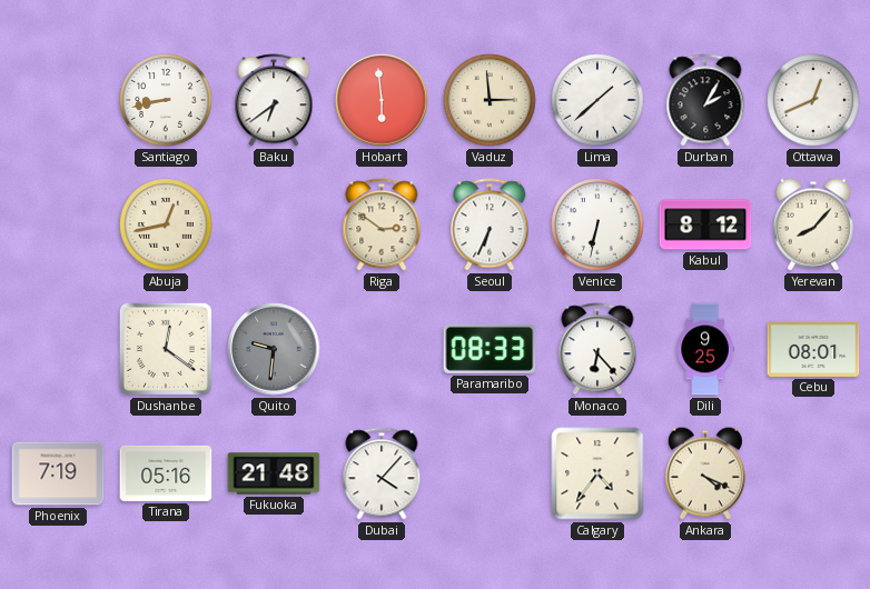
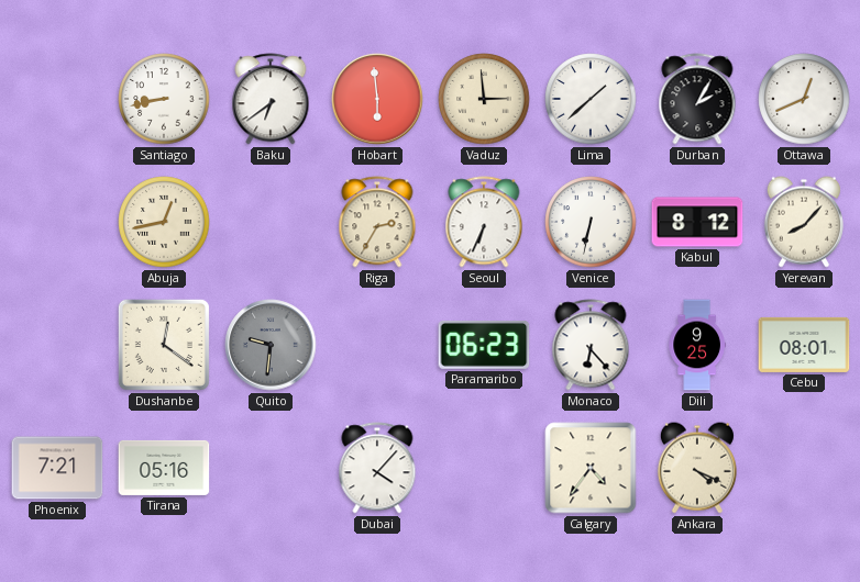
Riga: 2:51 -> 2:35
Paramaribo: 08:33 -> 06:23
Phoenix: 7:19 -> 7:21
Fukuoka: 21:48 -> none
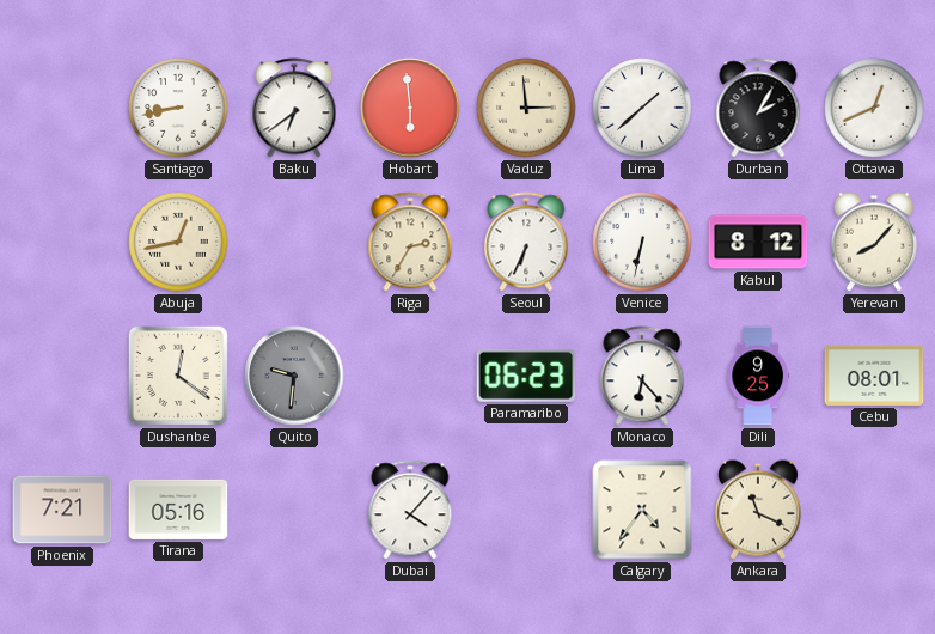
Ankara: 4:19 -> 11:19
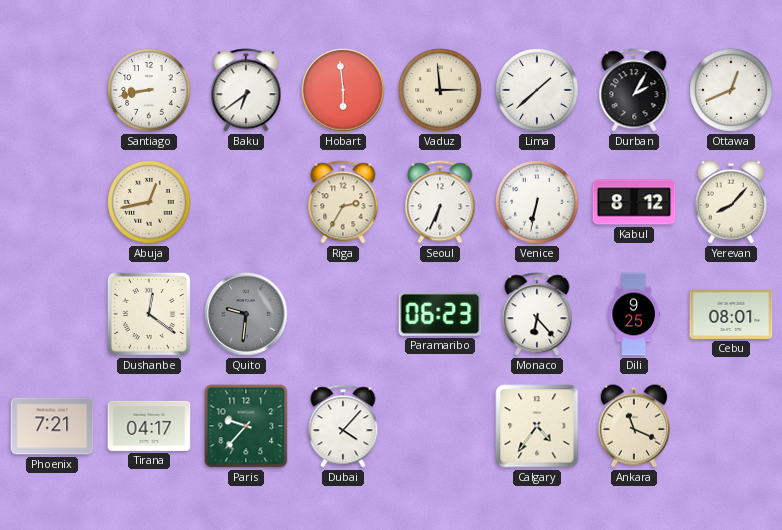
Tirana: 05:16 -> 04:17
Paris: none -> 9:37
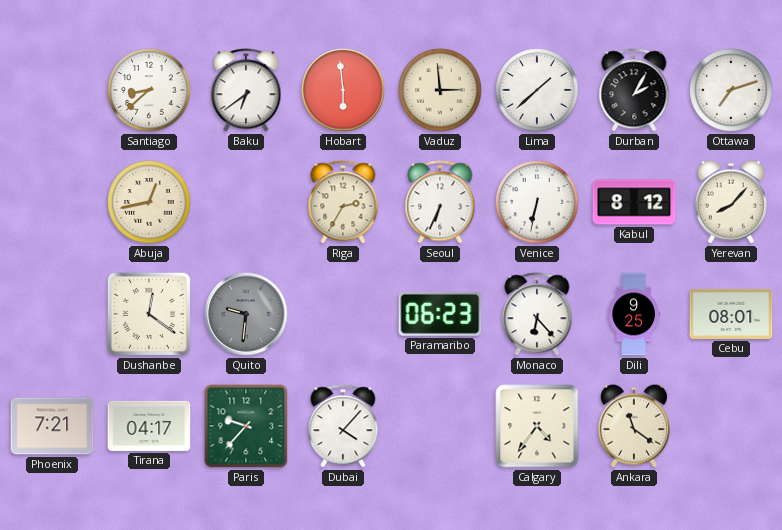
Santiago: 8:43 -> 8:38
Ottawa: 12:41 -> 7:12
Ankara: 11:19 -> 11:21
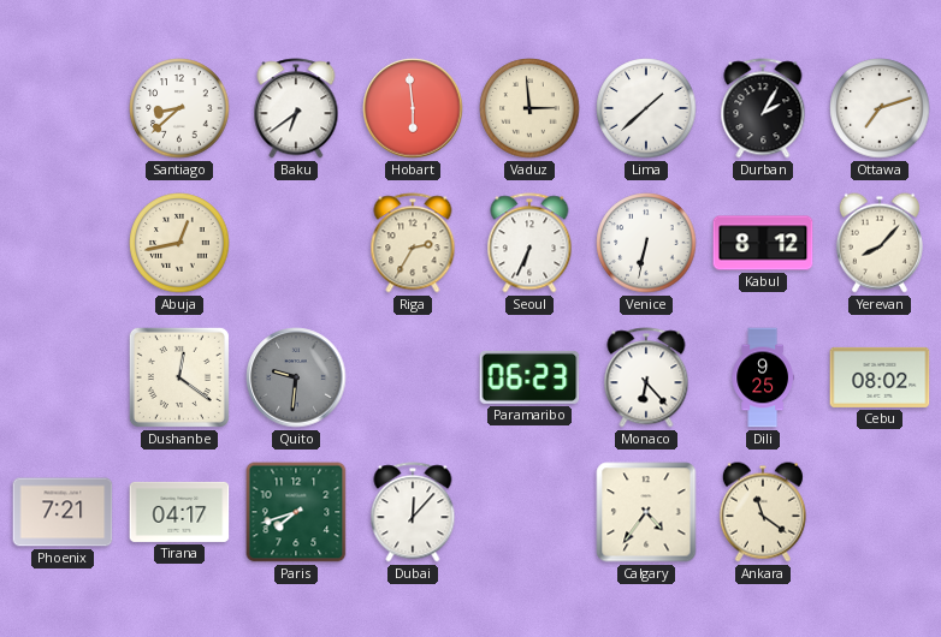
Cebu: 08:01 -> 08:02
Paris: 9:37 -> 7:42
Dubai: 4:07 -> 12:07
